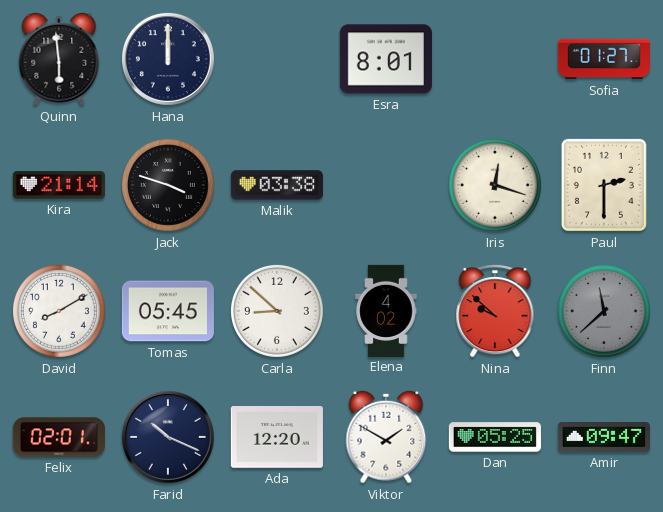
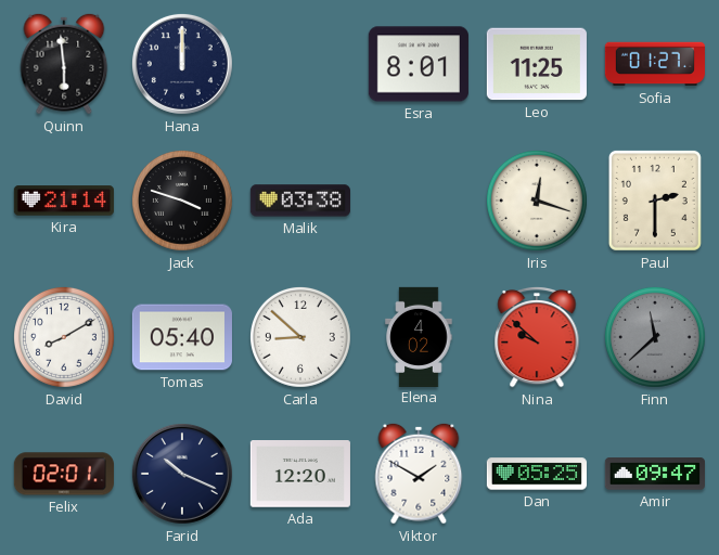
Leo: none -> 11:25
Tomas: 05:45 -> 05:40
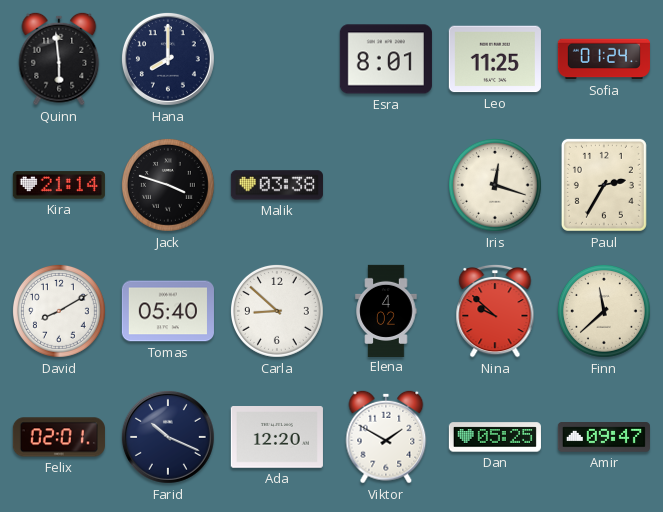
Hana: 12:00 -> 8:00
Sofia: 01:27 -> 01:24
Paul: 2:30 -> 2:35
Finn dial: grey -> cream
